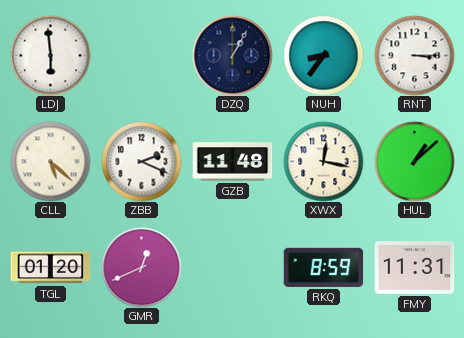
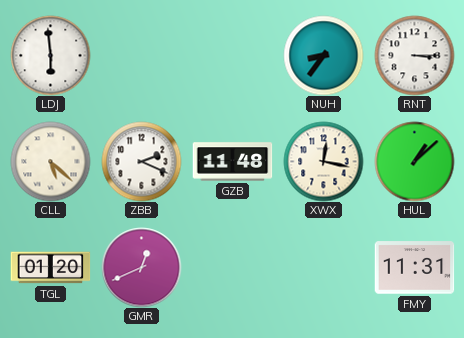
DZQ: 1:05 -> none
RKQ: 8:59 -> none
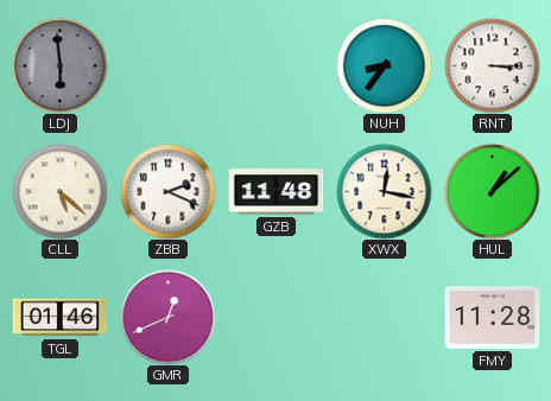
LDJ dial: white -> grey
TGL: 01:20 -> 01:46
FMY: 11:31 -> 11:28
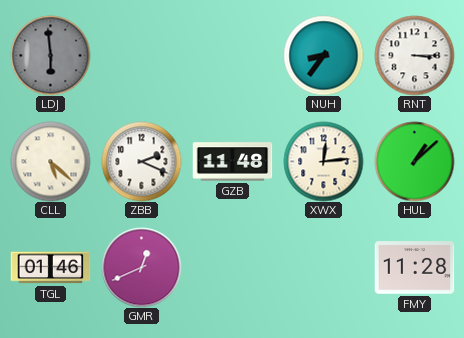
XWX: 12:17 -> 12:14
